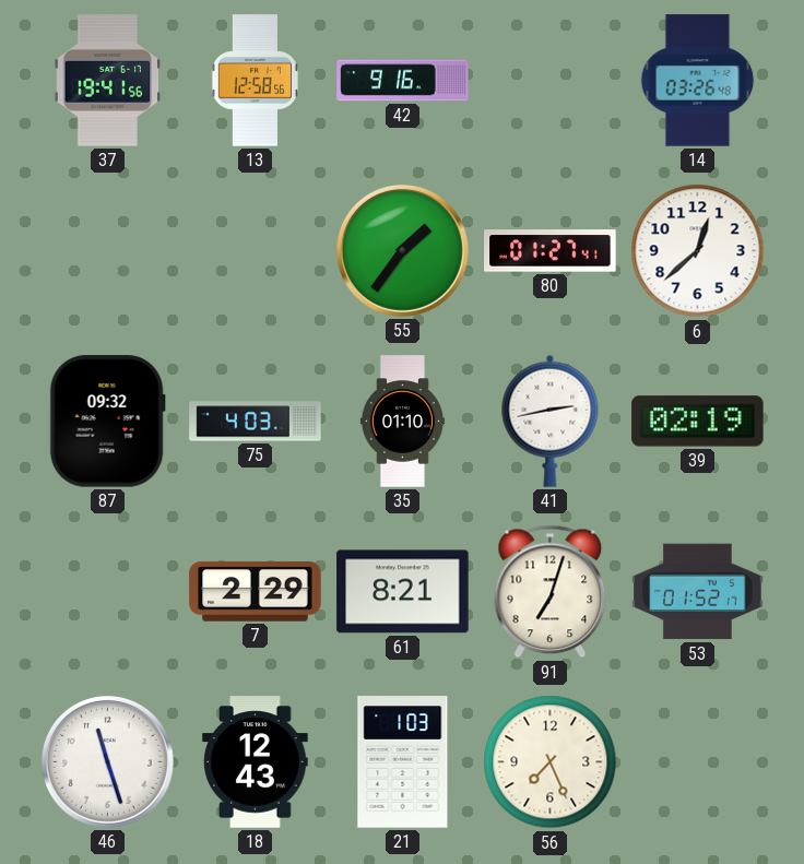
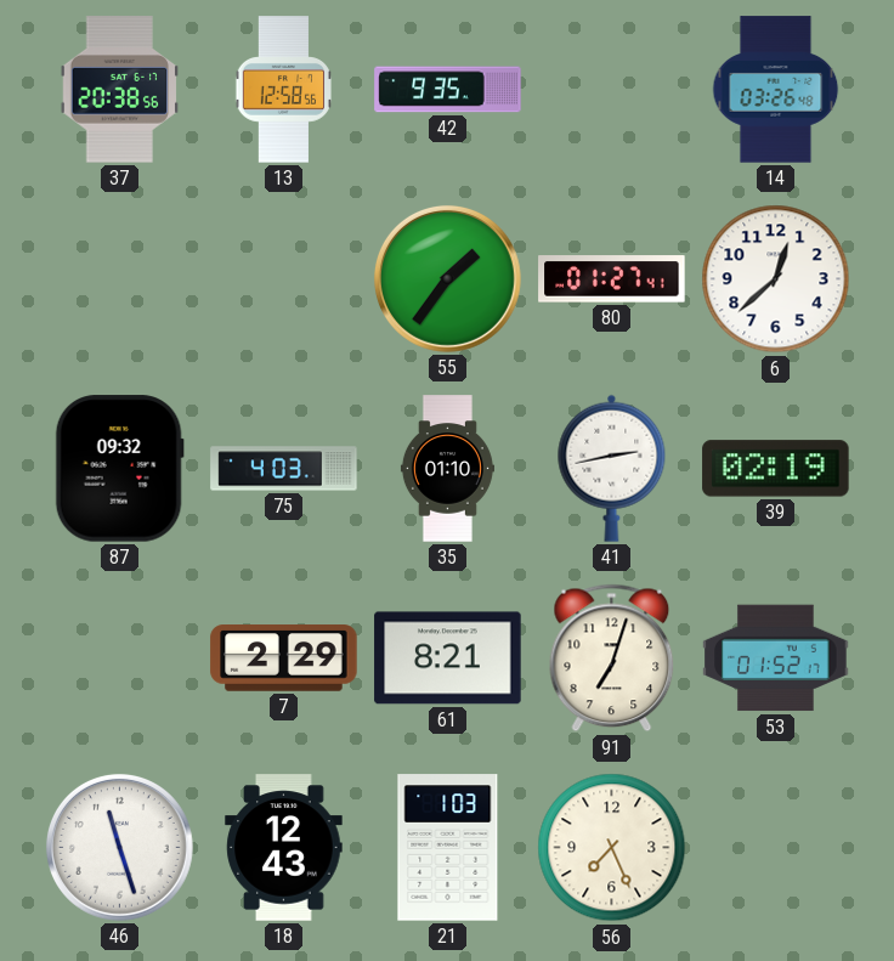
37: 19:41 -> 20:38
42: 9:16 -> 9:35
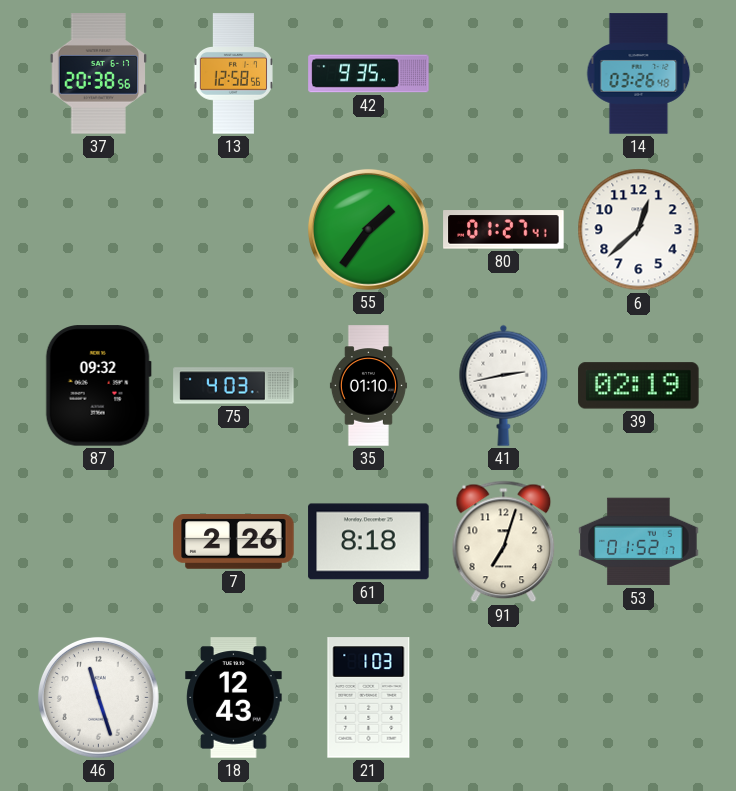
7: 2:29 -> 2:26
61: 8:21 -> 8:18
56: 7:26 -> none
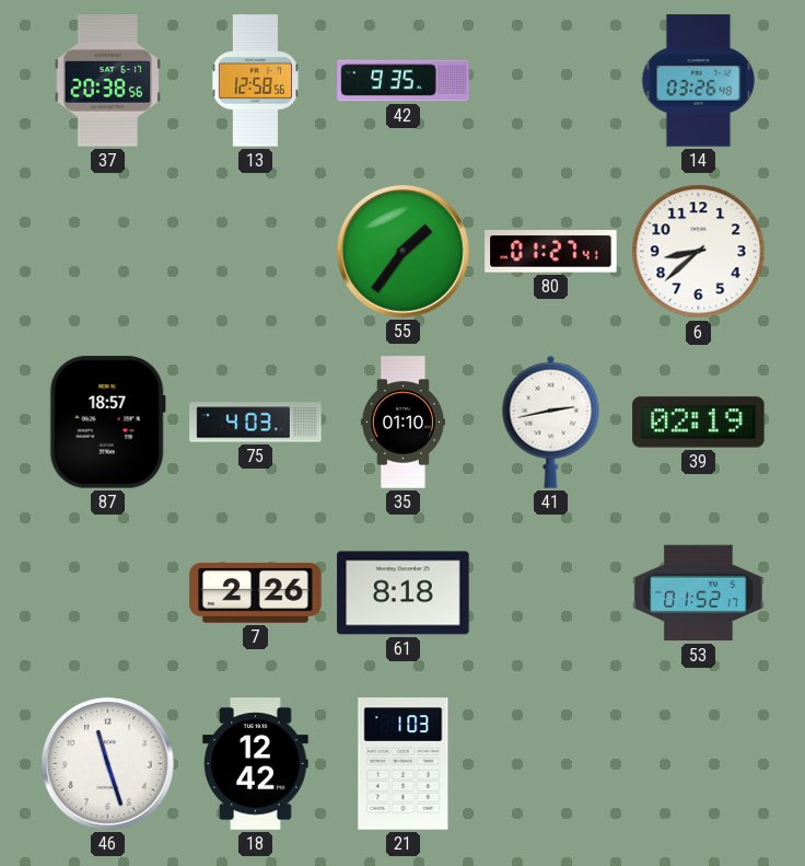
6: 12:38 -> 8:38
87: 09:32 -> 18:57
91: 7:03 -> none
18: 12:43 -> 12:42
